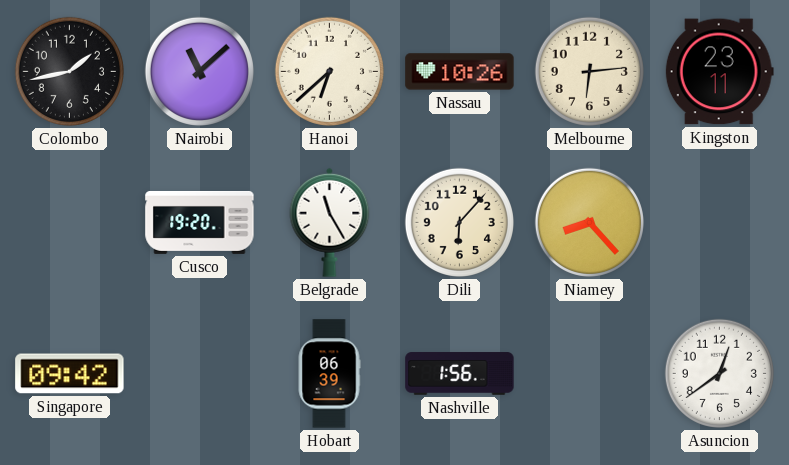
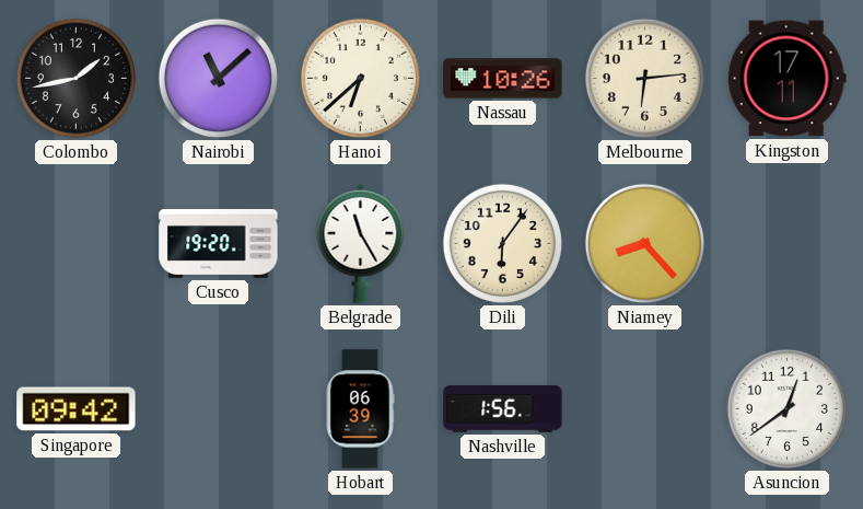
Kingston: 23:11 -> 17:11
Dili: 6:07 -> 6:06
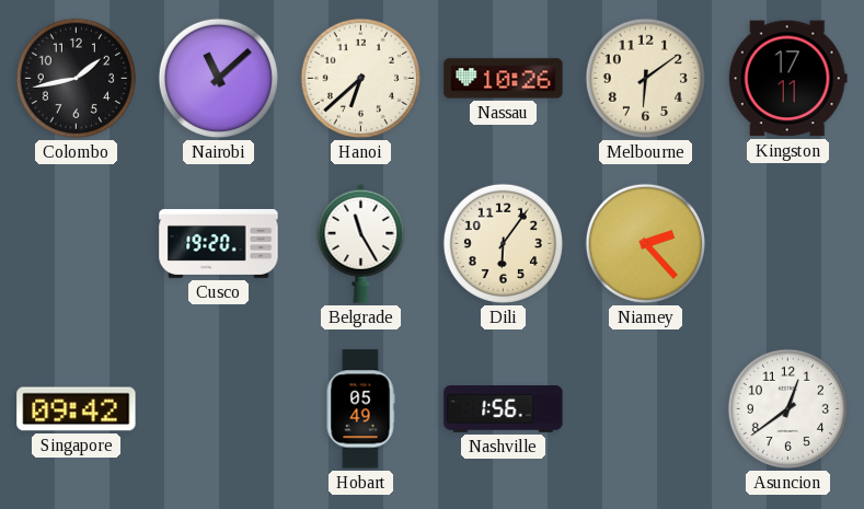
Melbourne: 6:14 -> 6:09
Niamey: 8:23 -> 2:23
Hobart: 06:39 -> 05:49
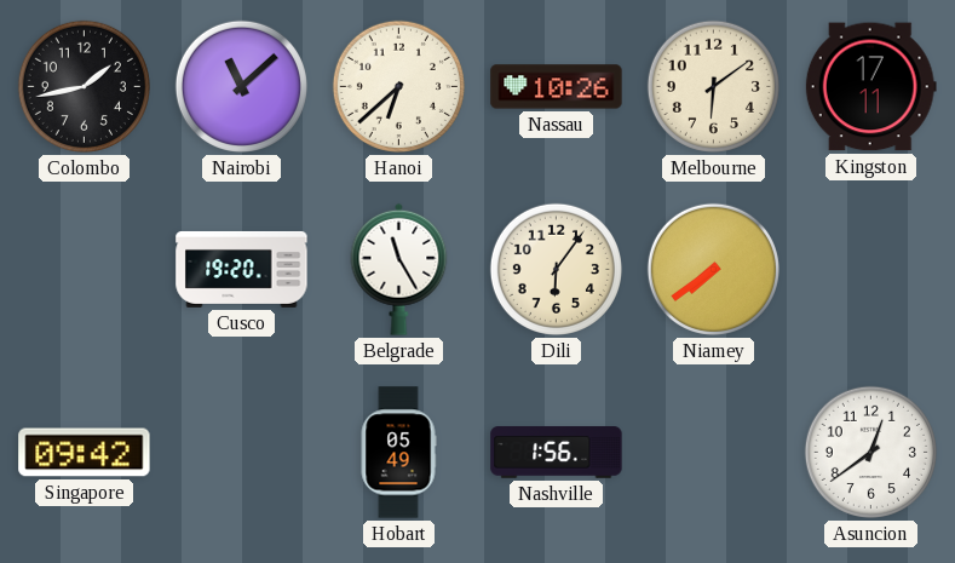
Niamey: 2:23 -> 7:39
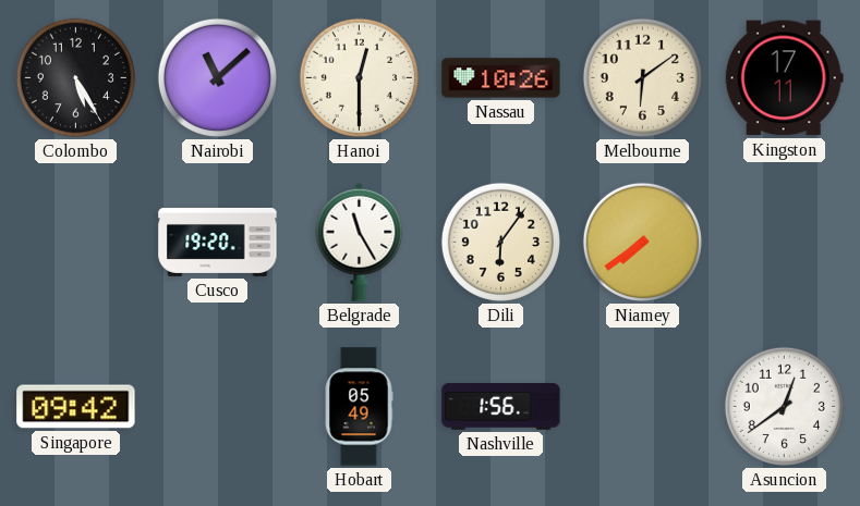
Colombo: 1:43 -> 5:25
Hanoi: 6:38 -> 12:30
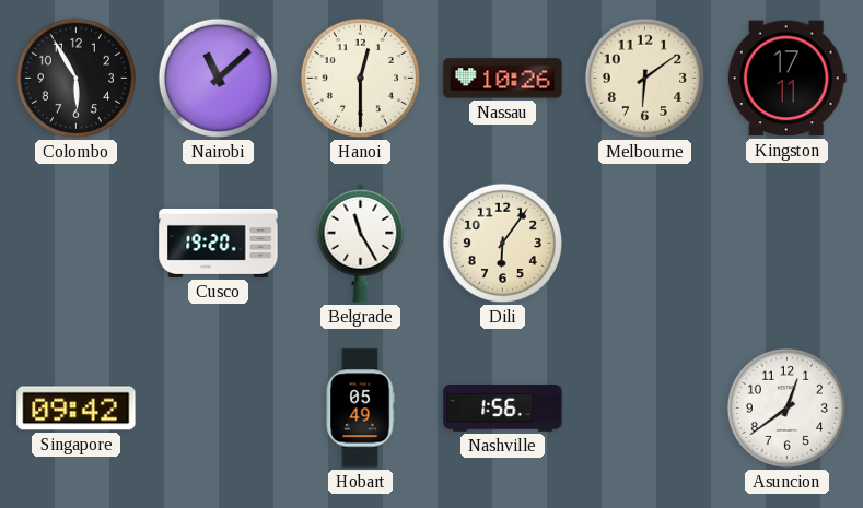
Colombo: 5:25 -> 5:55
Niamey: 7:39 -> none
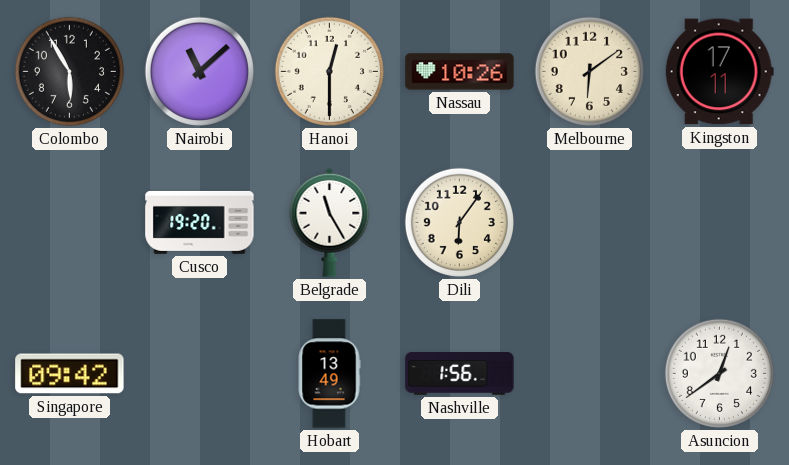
Hobart: 05:49 -> 13:49
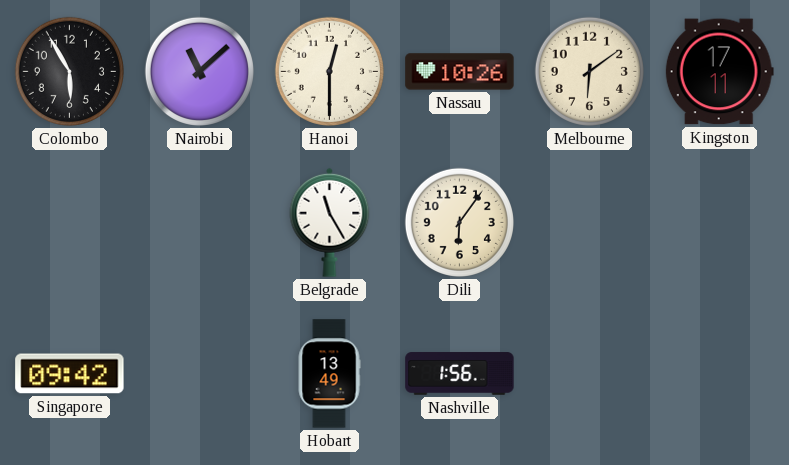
Cusco: 19:20 -> none
Asuncion: 12:39 -> none
